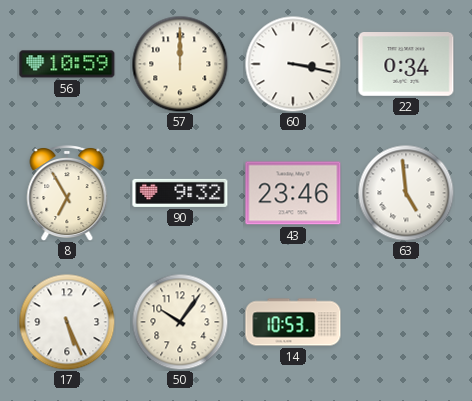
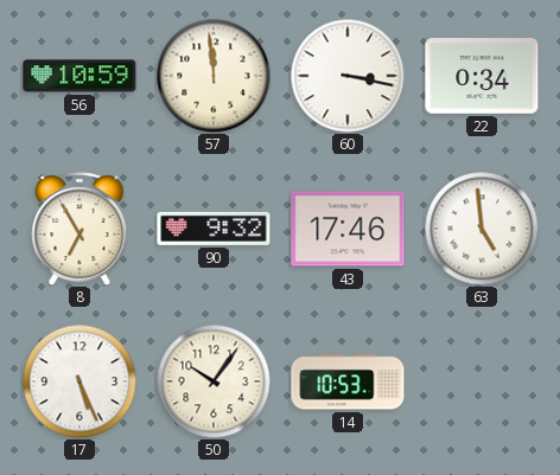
57: 12:00 -> 11:59
43: 23:46 -> 17:46
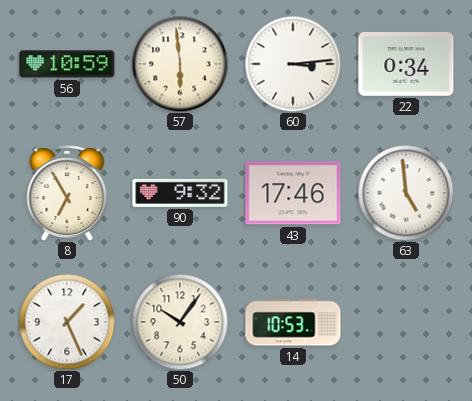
57: 11:59 -> 5:59
60: 3:17 -> 3:14
17: 5:26 -> 1:26
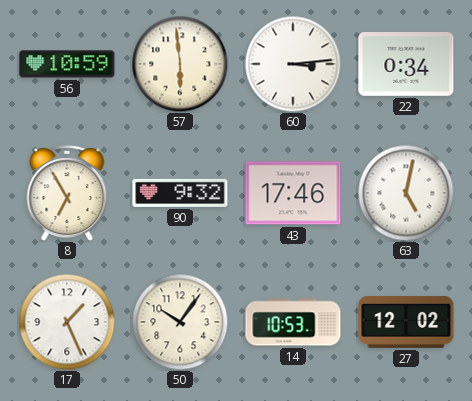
63: 4:59 -> 5:02
27: none -> 12:02
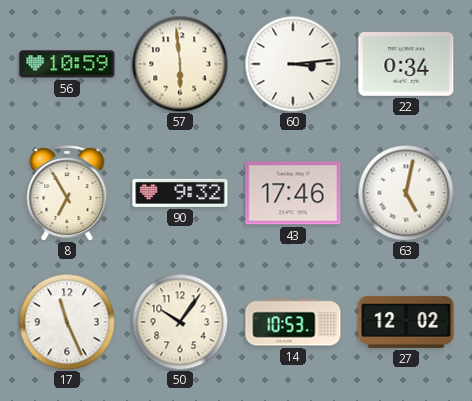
17: 1:26 -> 11:26
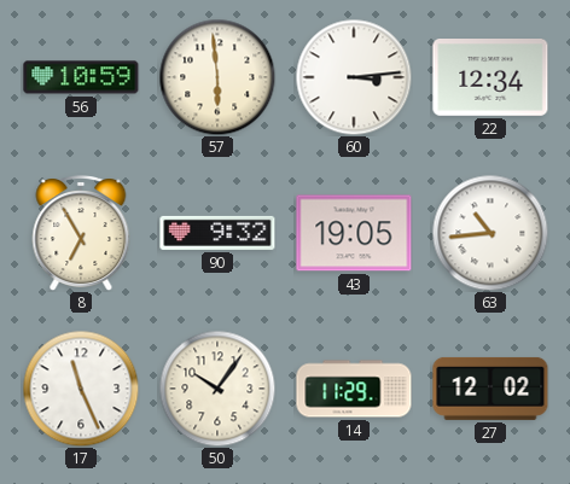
22: 0:34 -> 12:34
43: 17:46 -> 19:05
63: 5:02 -> 10:44
14: 10:53 -> 11:29
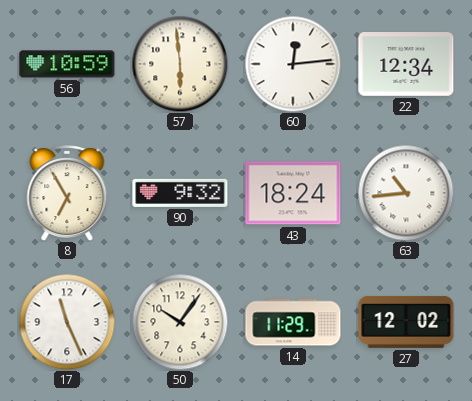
60: 3:14 -> 12:14
43: 19:05 -> 18:24
